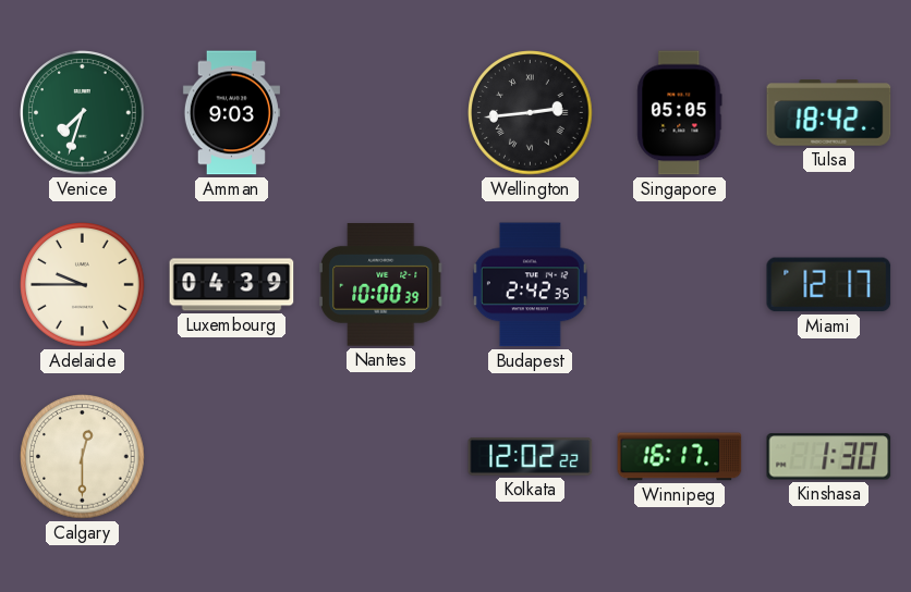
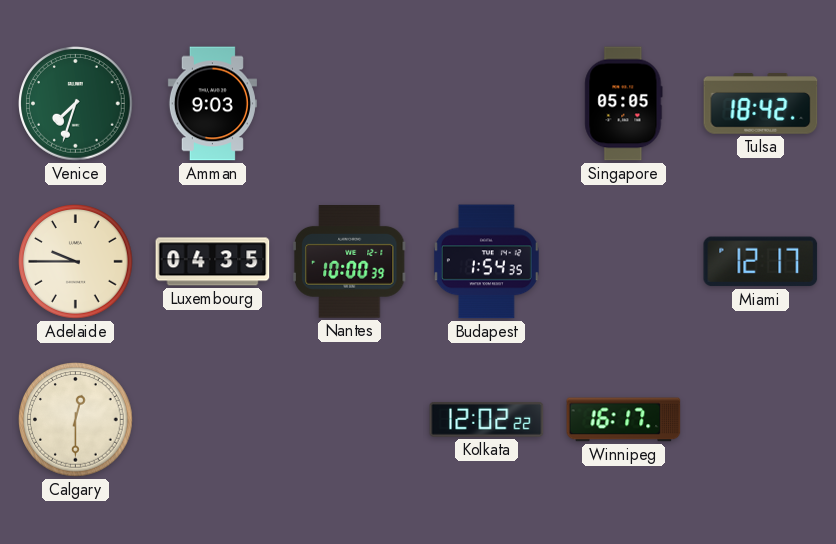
Wellington: 2:44 -> none
Luxembourg: 04:39 -> 04:35
Budapest: 2:42 -> 1:54
Kinshasa: 1:30 -> none
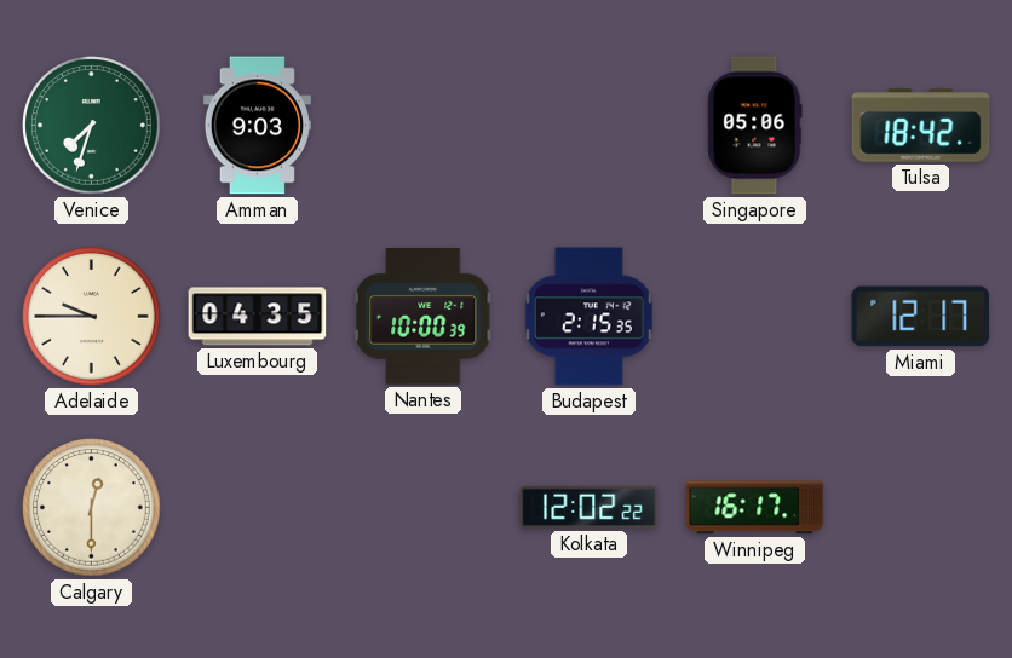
Singapore: 05:05 -> 05:06
Budapest: 1:54 -> 2:15
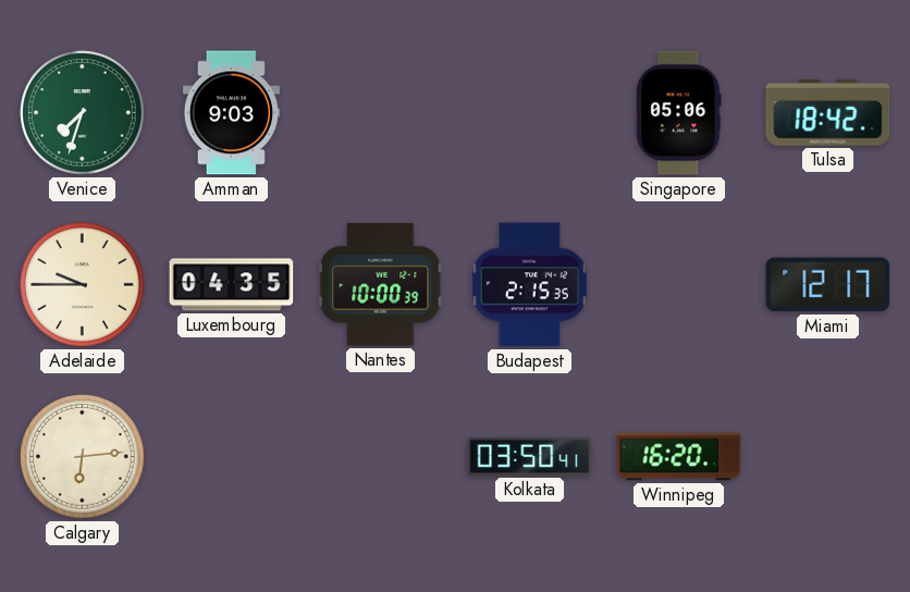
Calgary: 12:30 -> 6:14
Kolkata: 12:02 -> 03:50
Winnipeg: 16:17 -> 16:20
